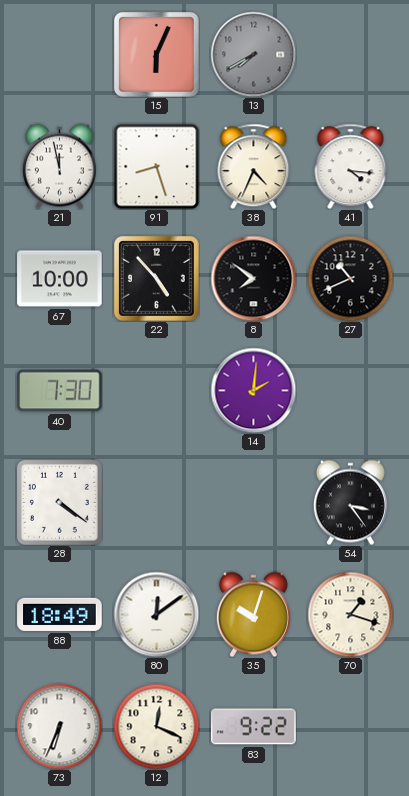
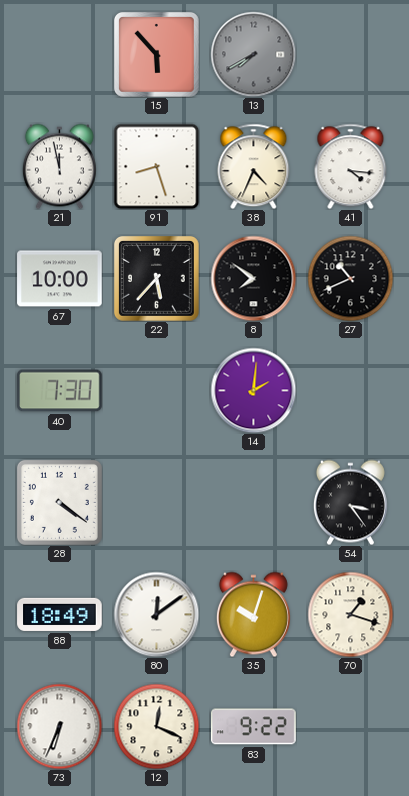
15: 6:04 -> 5:53
22: 4:53 -> 5:37
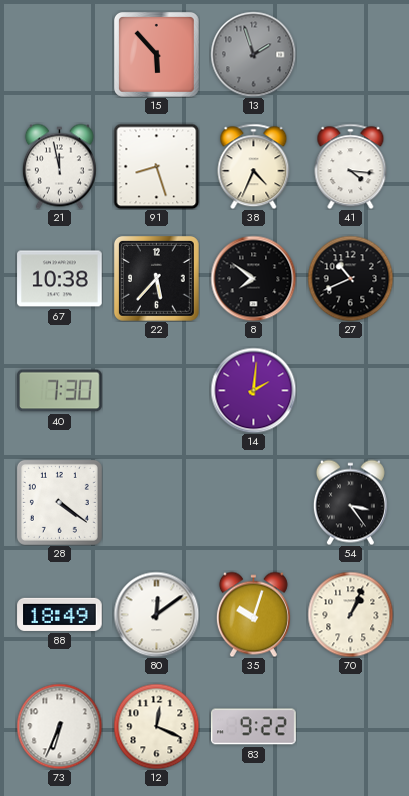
13: 7:40 -> 1:57
67: 10:00 -> 10:38
70: 1:18 -> 1:04
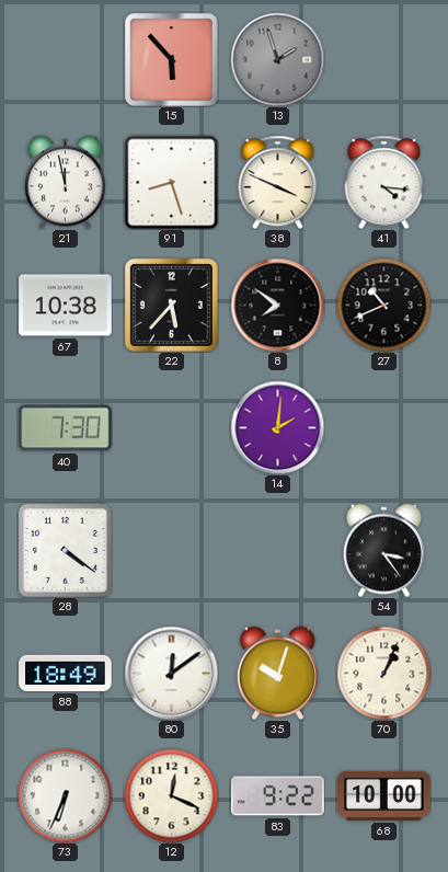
38: 4:34 -> 3:49
68: none -> 10:00
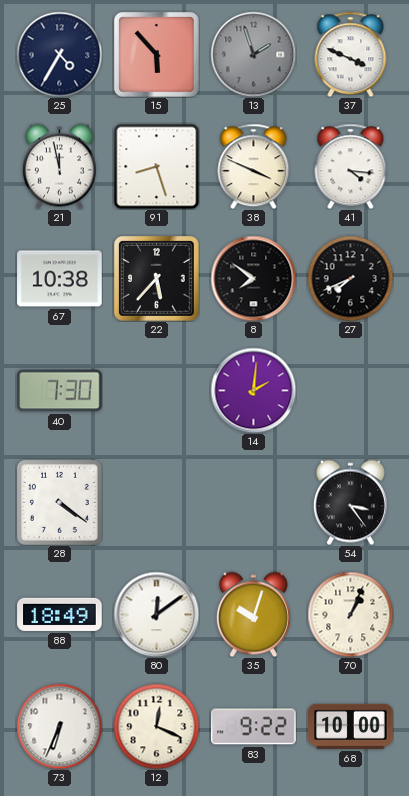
25: none -> 4:35
37: none -> 3:49
27: 10:41 -> 7:41
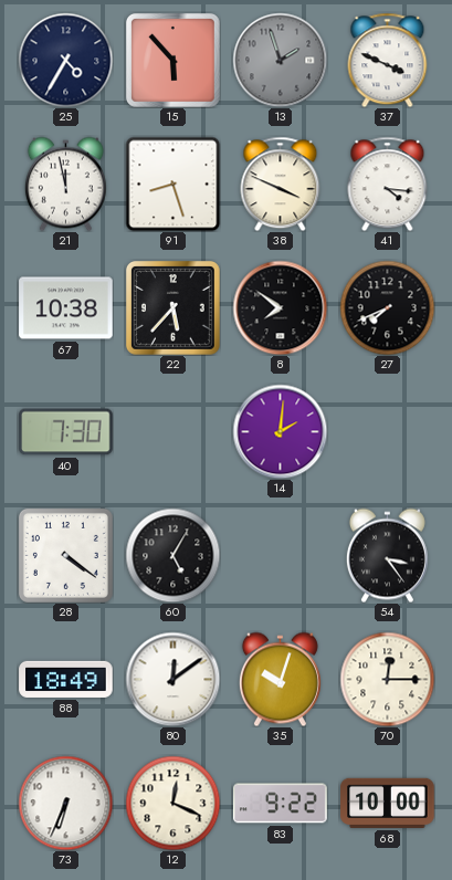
60: none -> 5:05
70: 1:04 -> 12:15
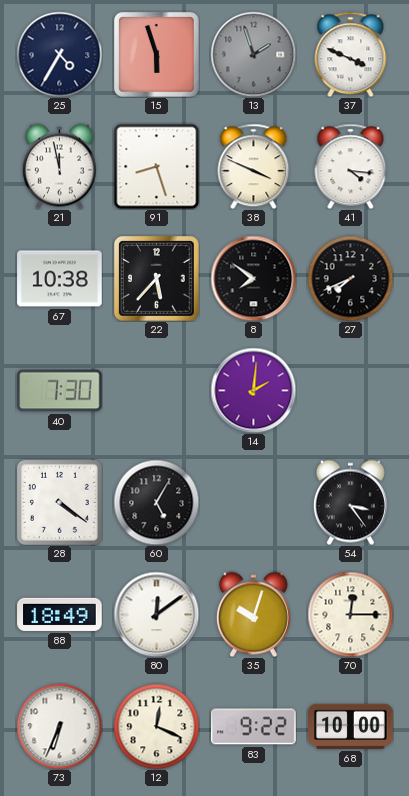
15: 5:53 -> 5:57
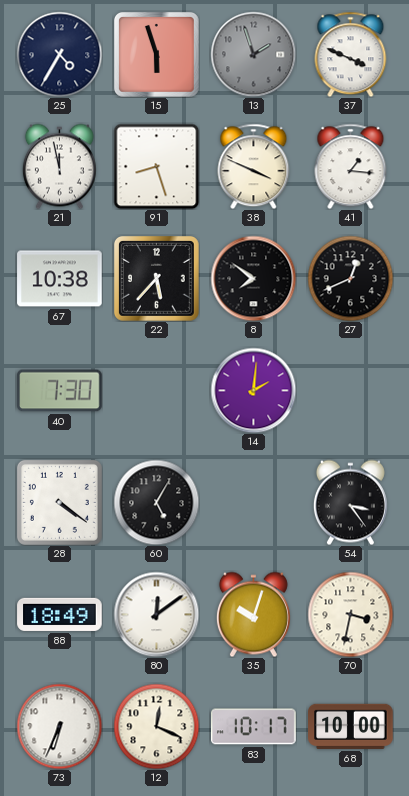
41: 4:16 -> 1:16
27: 7:41 -> 12:41
70: 12:15 -> 3:32
83: 9:22 -> 10:17
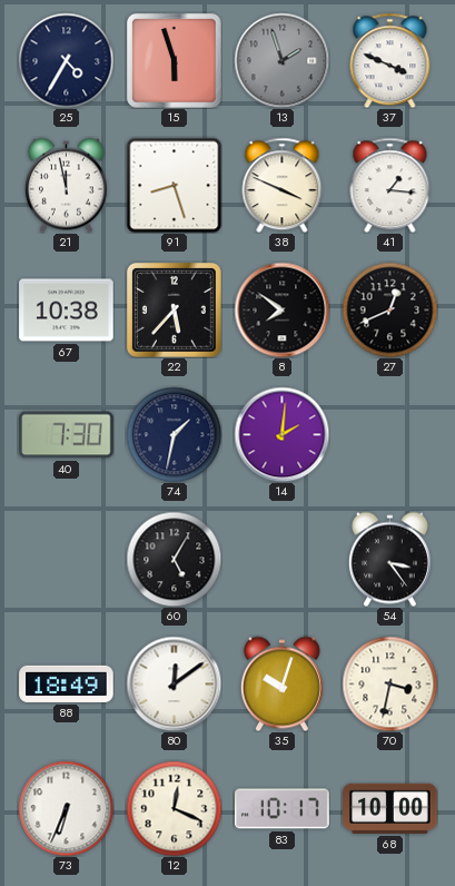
74: none -> 1:32
28: 4:21 -> none
